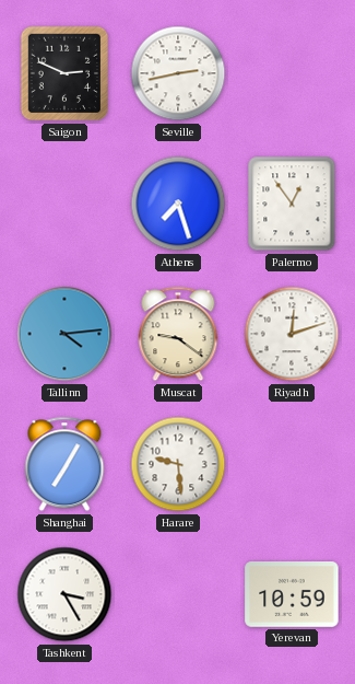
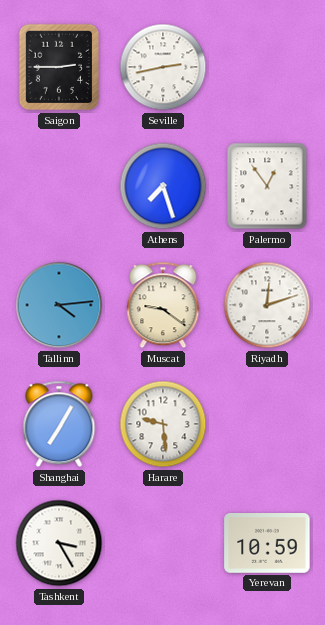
Saigon: 2:49 -> 2:45
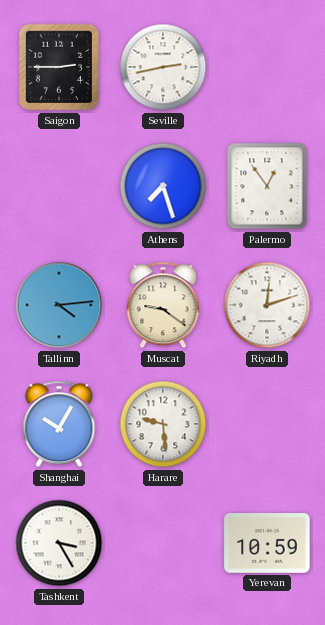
Shanghai: 7:05 -> 10:05
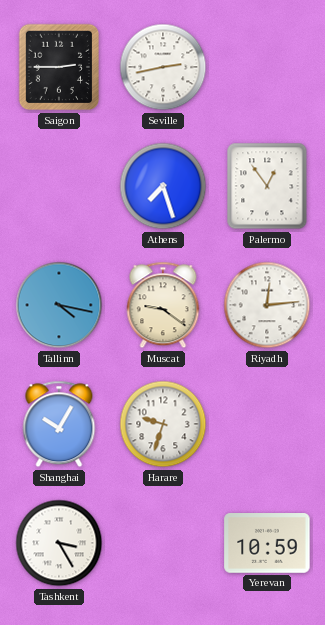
Tallinn: 4:14 -> 4:17
Riyadh: 12:12 -> 12:14
Harare: 9:29 -> 9:33
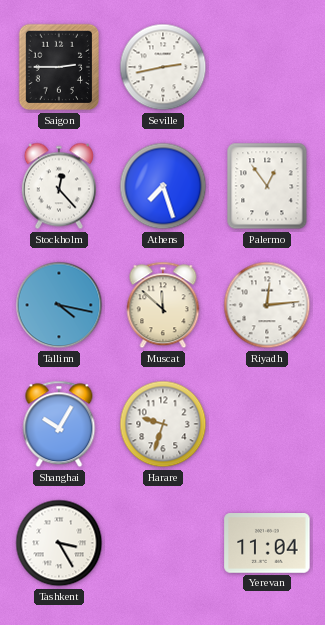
Stockholm: none -> 12:23
Muscat: 9:21 -> 11:52
Yerevan: 10:59 -> 11:04
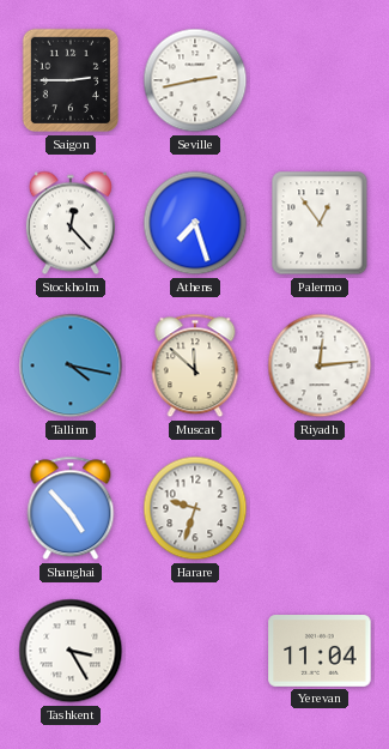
Shanghai: 10:05 -> 4:53
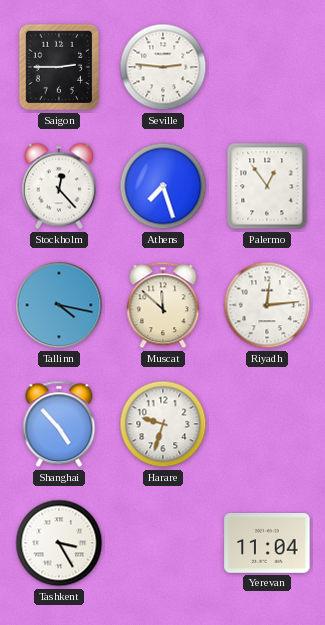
Seville: 2:43 -> 2:46
